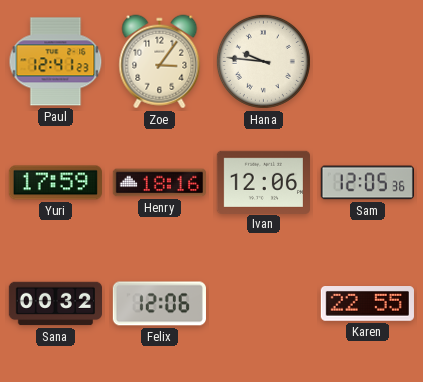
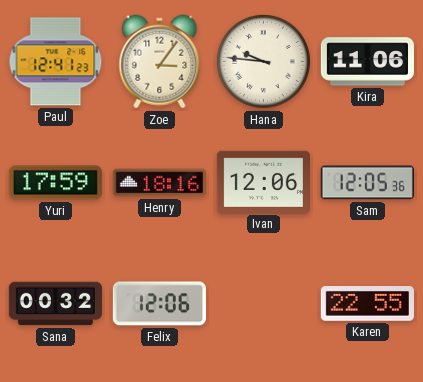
Kira: none -> 11:06
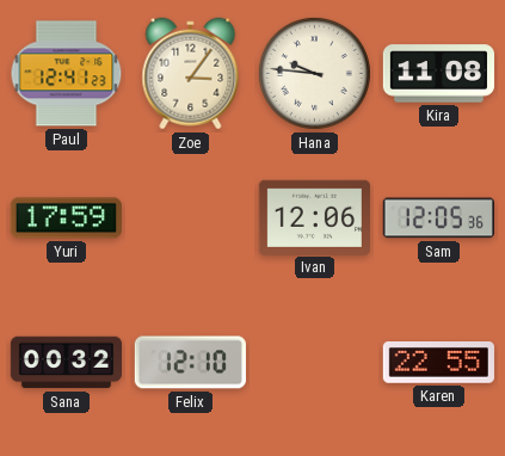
Kira: 11:06 -> 11:08
Henry: 18:16 -> none
Felix: 12:06 -> 12:10
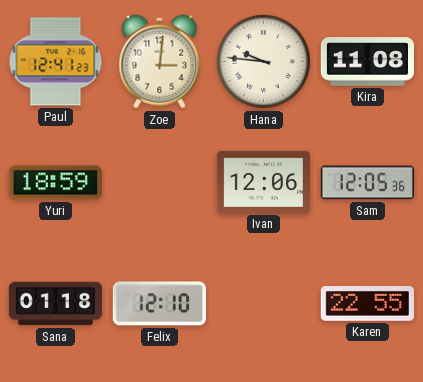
Zoe: 3:06 -> 3:01
Yuri: 17:59 -> 18:59
Sana: 00:32 -> 01:18
